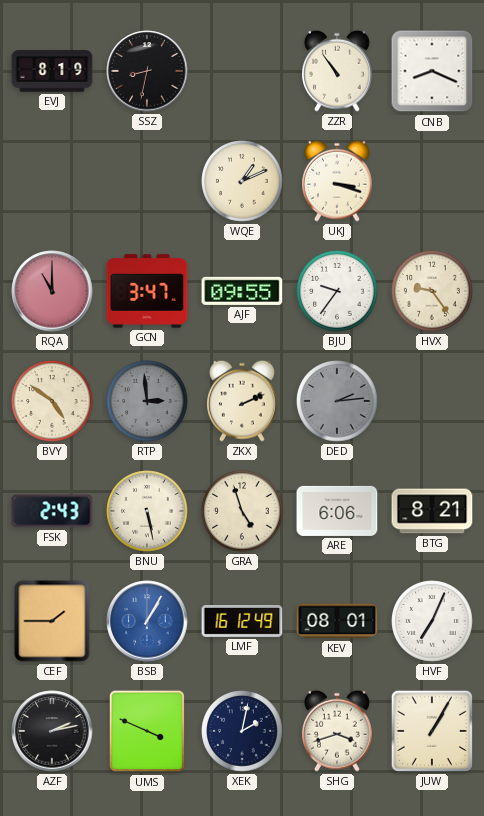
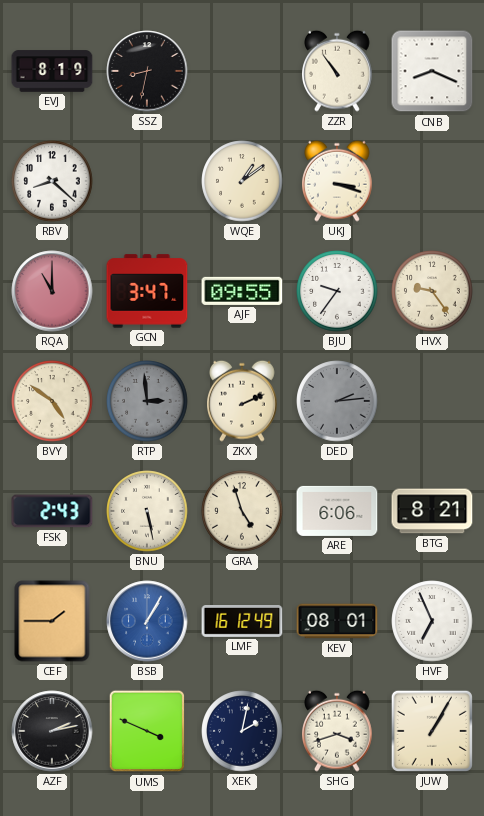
RBV: none -> 8:22
WQE: 1:11 -> 1:09
HVF: 7:04 -> 6:56
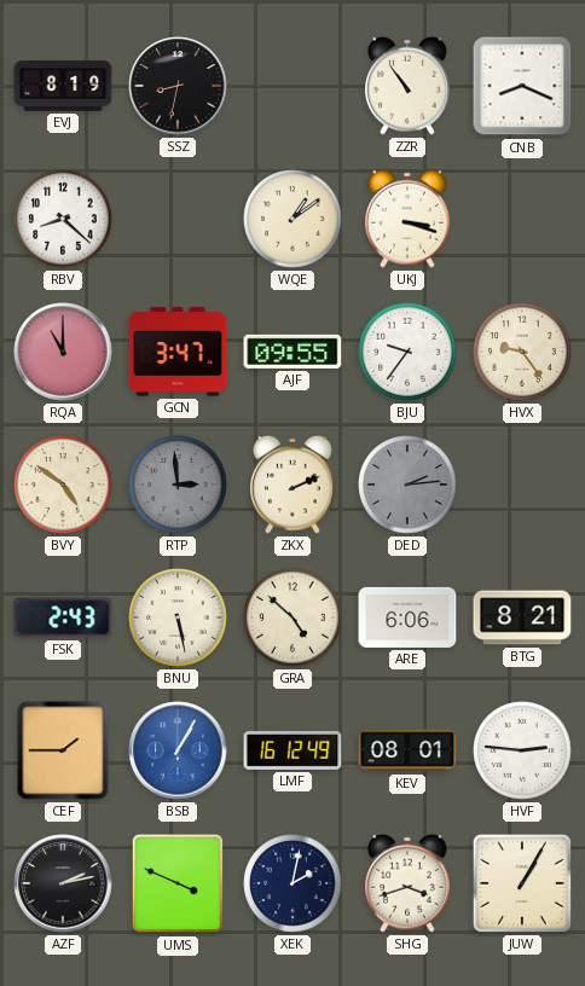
GRA: 4:57 -> 4:52
HVF: 6:56 -> 2:46
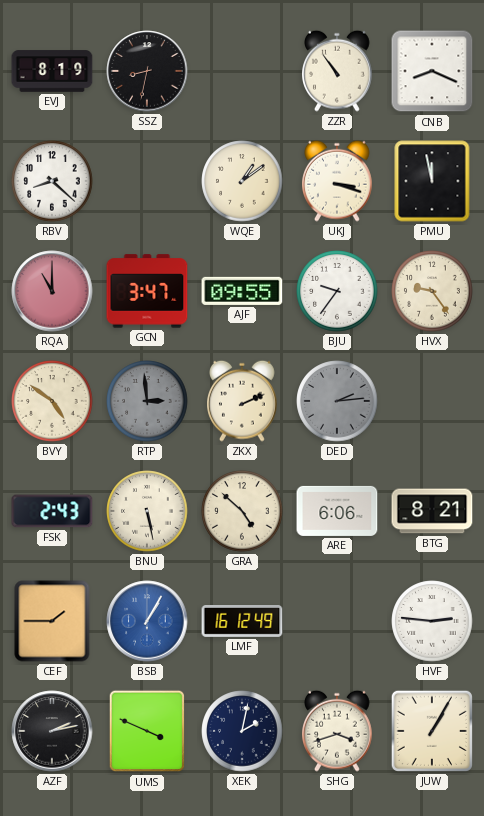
PMU: none -> 11:58
KEV: 08:01 -> none
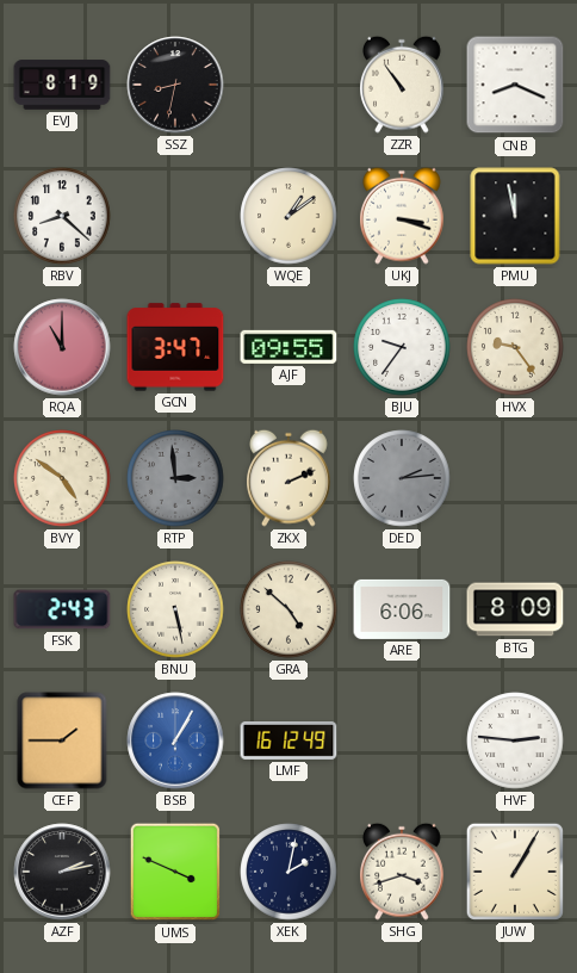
BTG: 8:21 -> 8:09
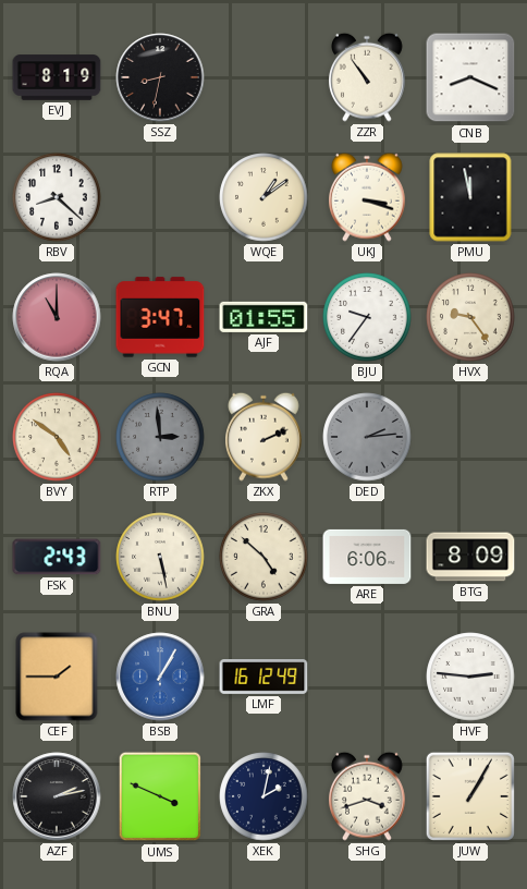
AJF: 09:55 -> 01:55
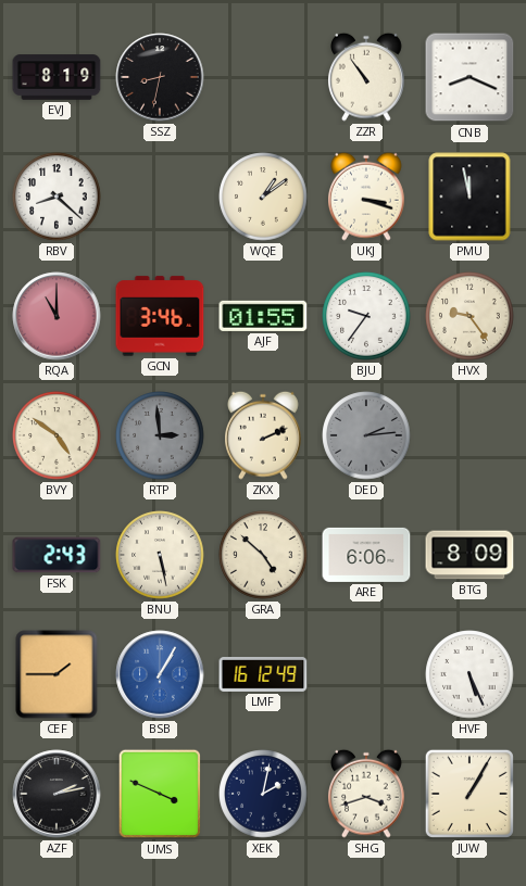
GCN: 3:47 -> 3:46
HVF: 2:46 -> 5:26
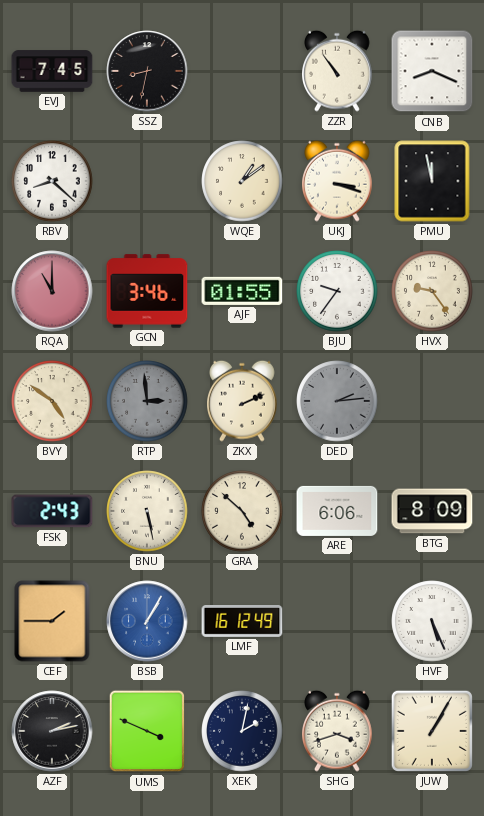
EVJ: 8:19 -> 7:45
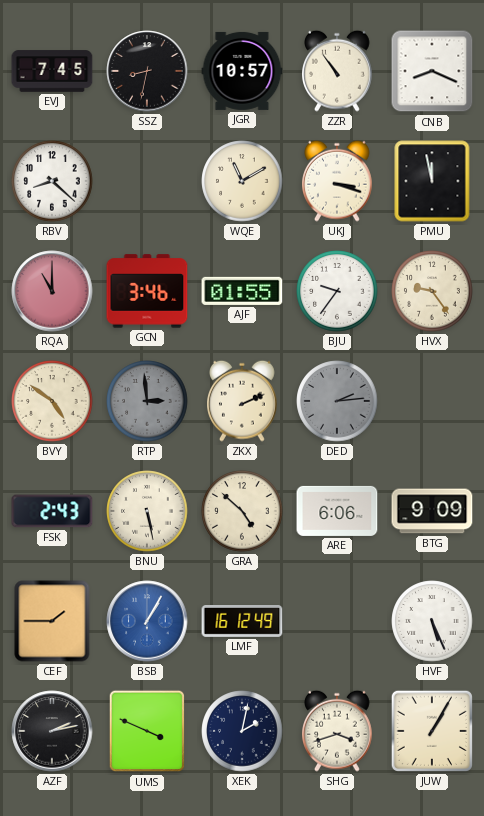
JGR: none -> 10:57
WQE: 1:09 -> 11:10
BTG: 8:09 -> 9:09
